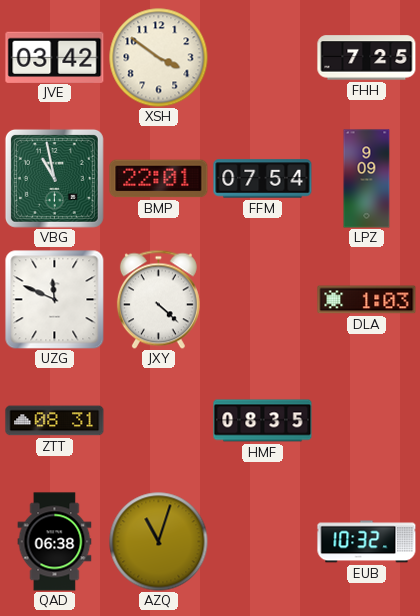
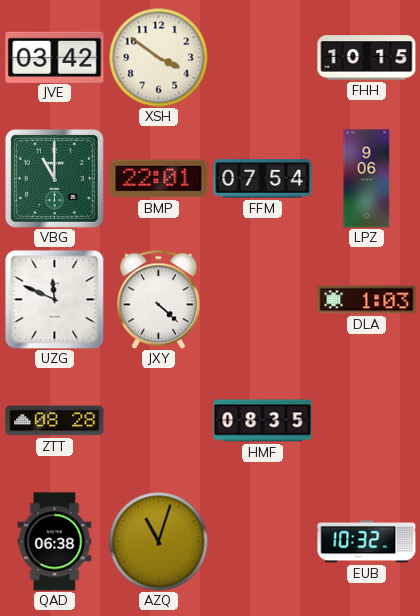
FHH: 7:25 -> 10:15
VBG: 10:58 -> 11:00
LPZ: 9:09 -> 9:06
ZTT: 08:31 -> 08:28
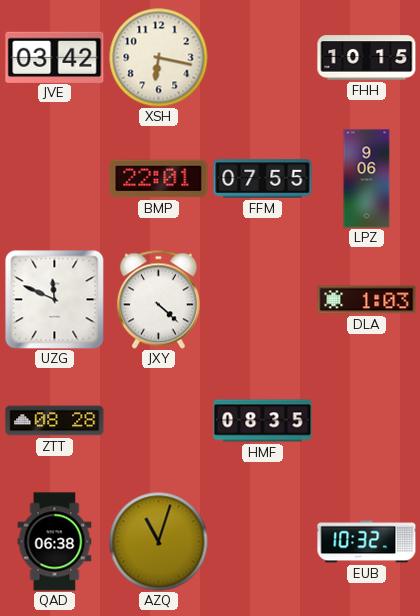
XSH: 3:51 -> 6:17
VBG: 11:00 -> none
FFM: 07:54 -> 07:55
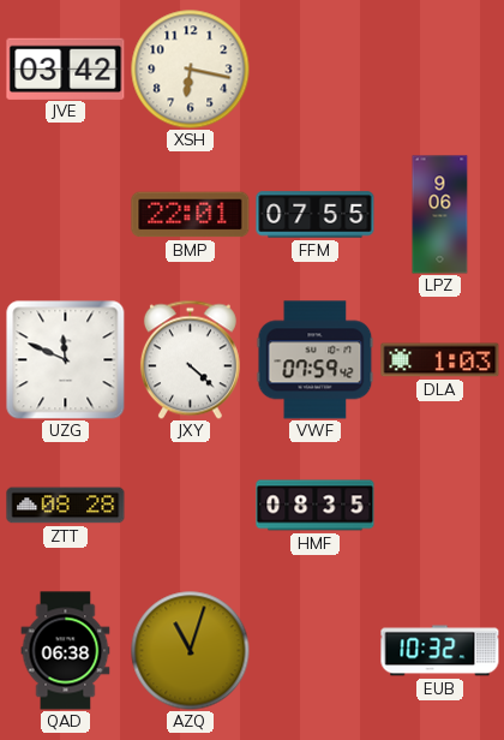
FHH: 10:15 -> none
VWF: none -> 07:59
